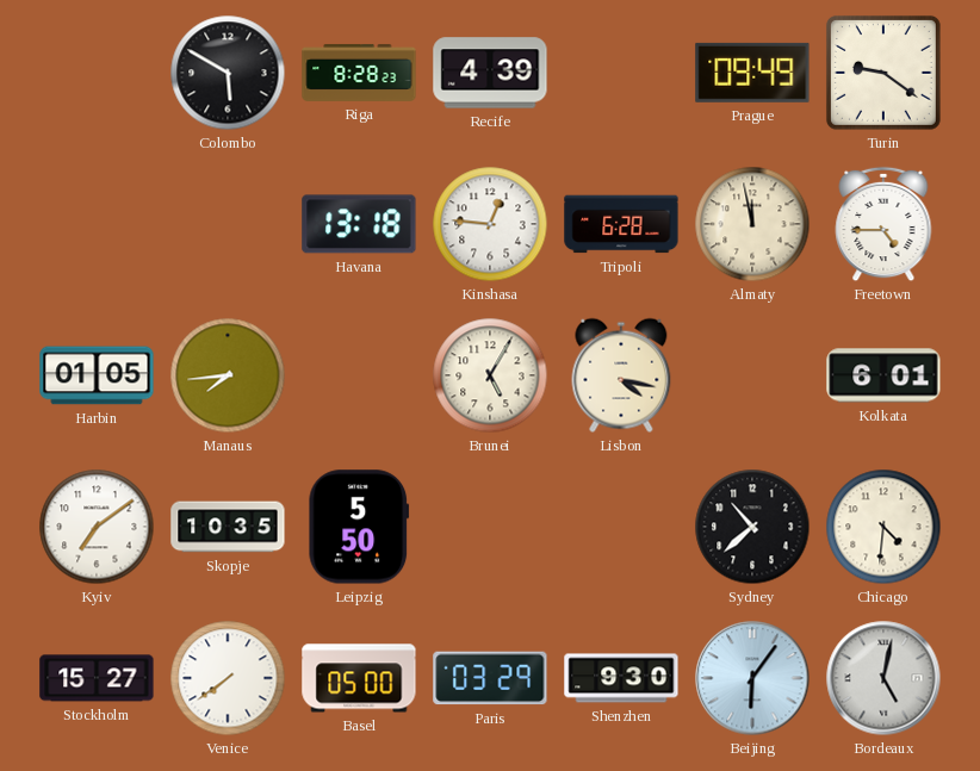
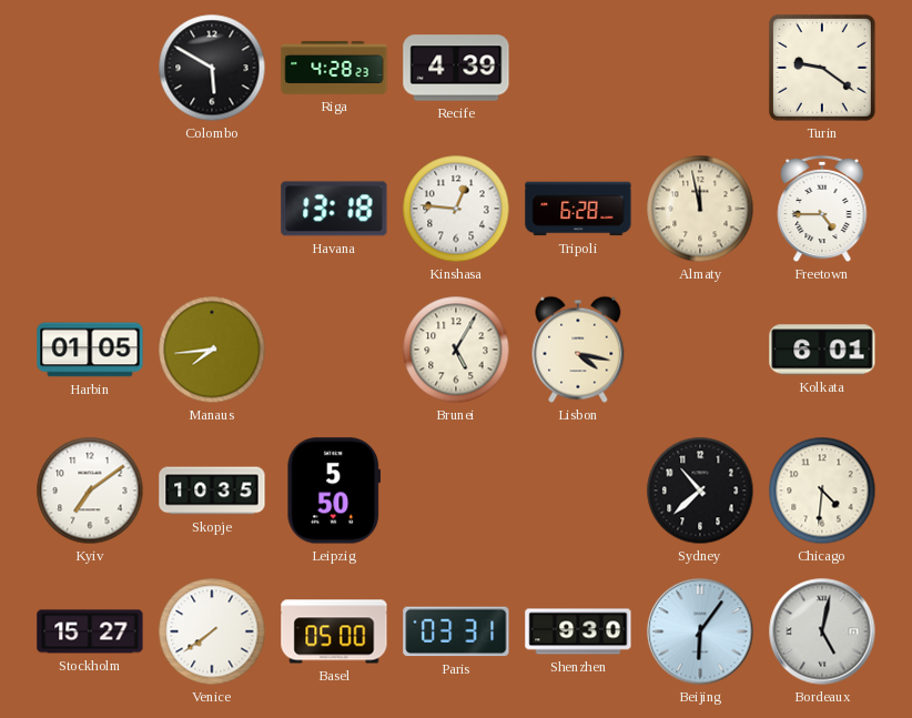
Riga: 8:28 -> 4:28
Prague: 09:49 -> none
Paris: 03:29 -> 03:31
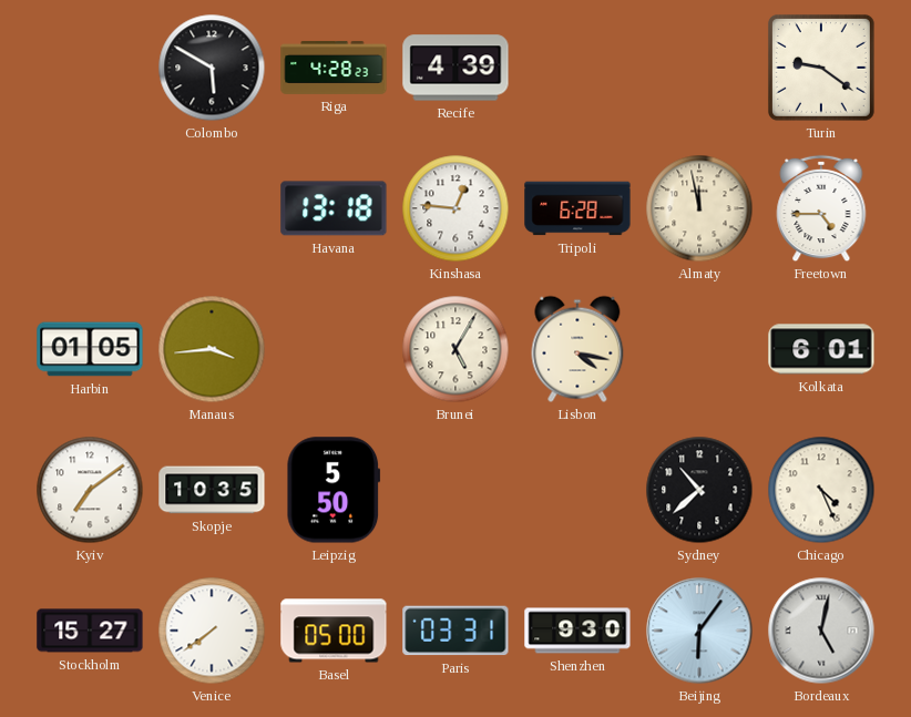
Manaus: 7:44 -> 3:44
Chicago: 4:31 -> 4:26
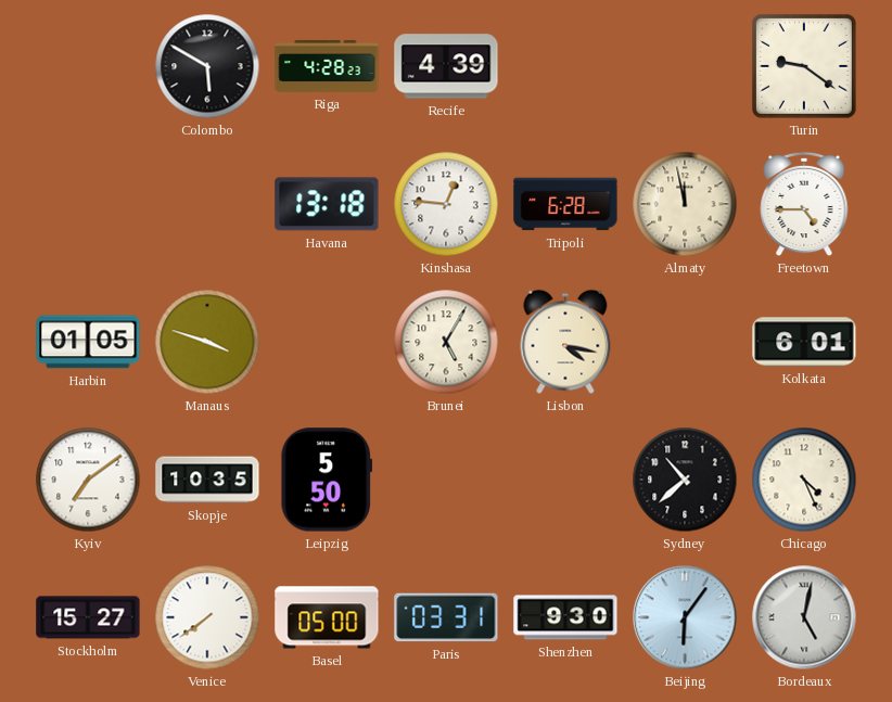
Manaus: 3:44 -> 3:48
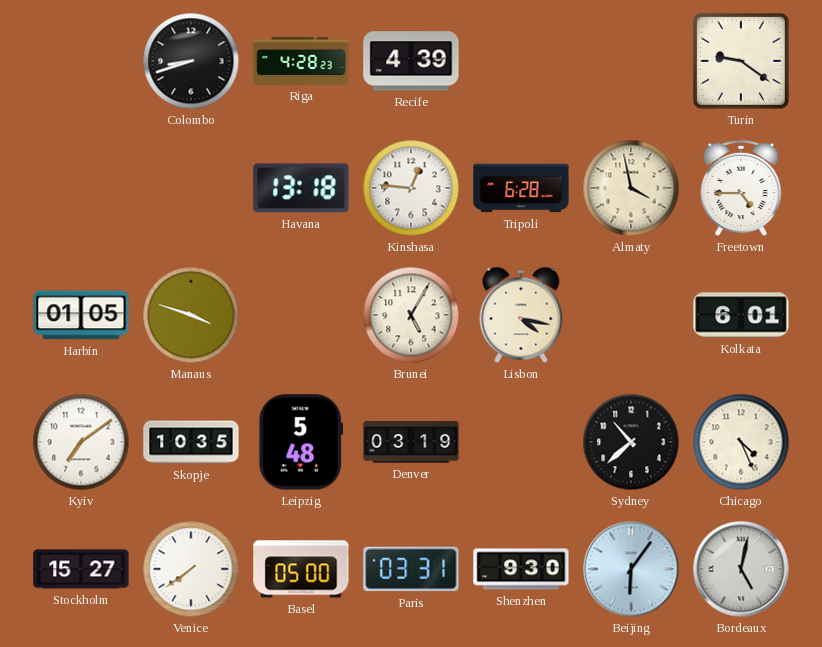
Colombo: 5:50 -> 8:42
Almaty: 11:58 -> 3:58
Leipzig: 5:50 -> 5:48
Denver: none -> 03:19
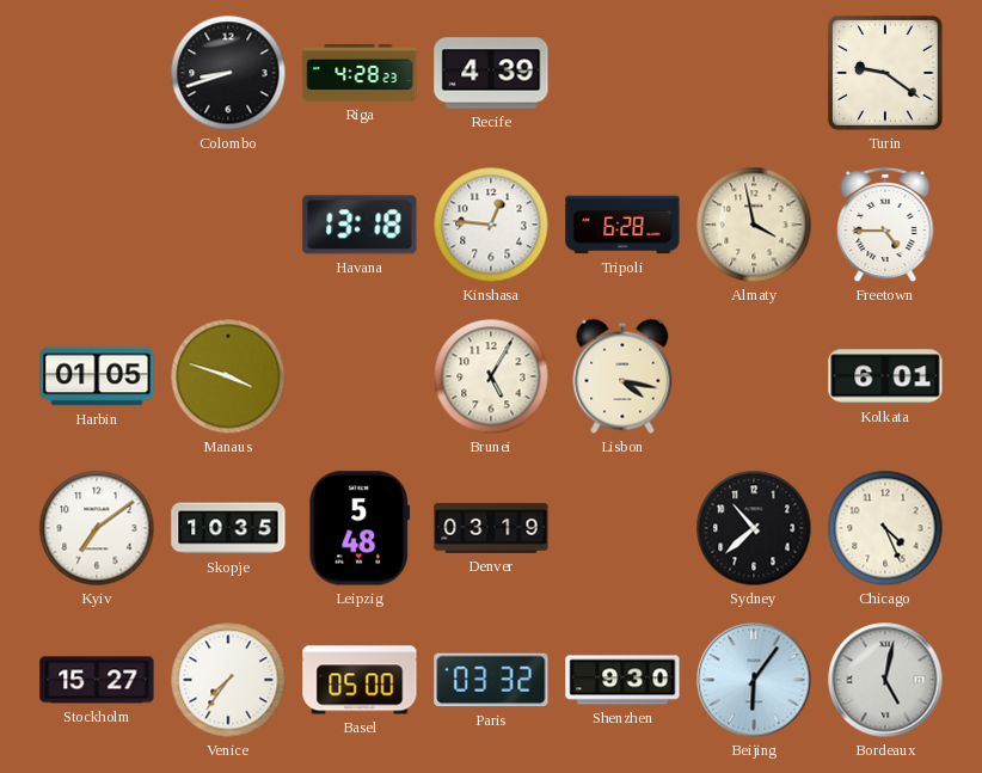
Venice: 7:39 -> 7:36
Paris: 03:31 -> 03:32
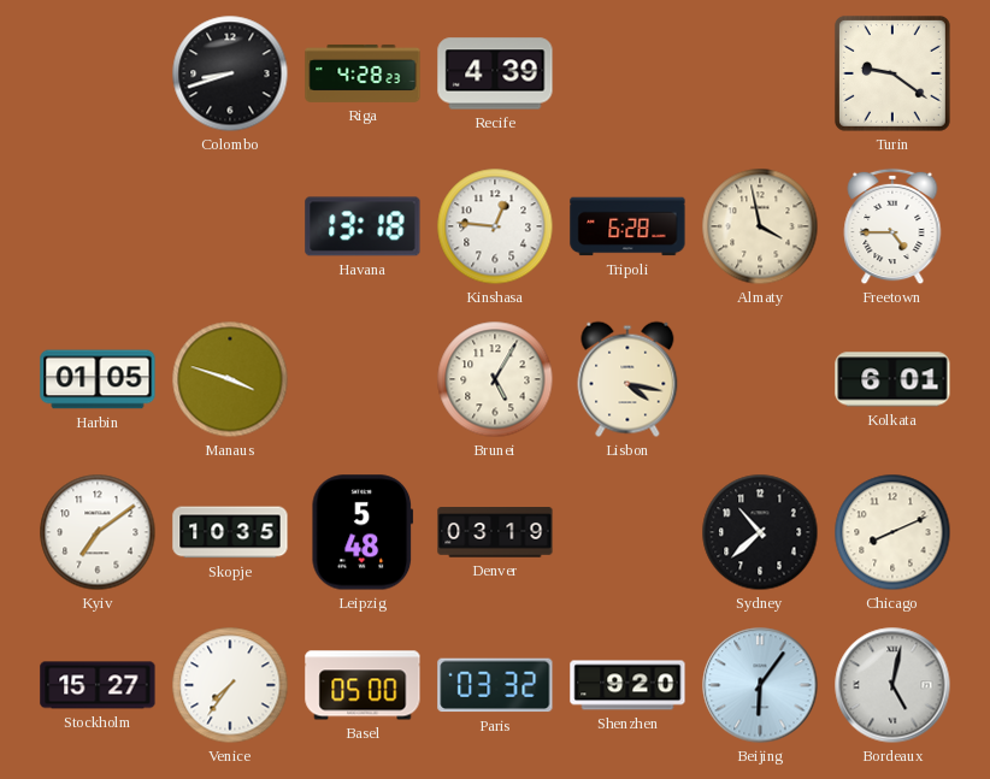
Chicago: 4:26 -> 8:11
Shenzhen: 9:30 -> 9:20
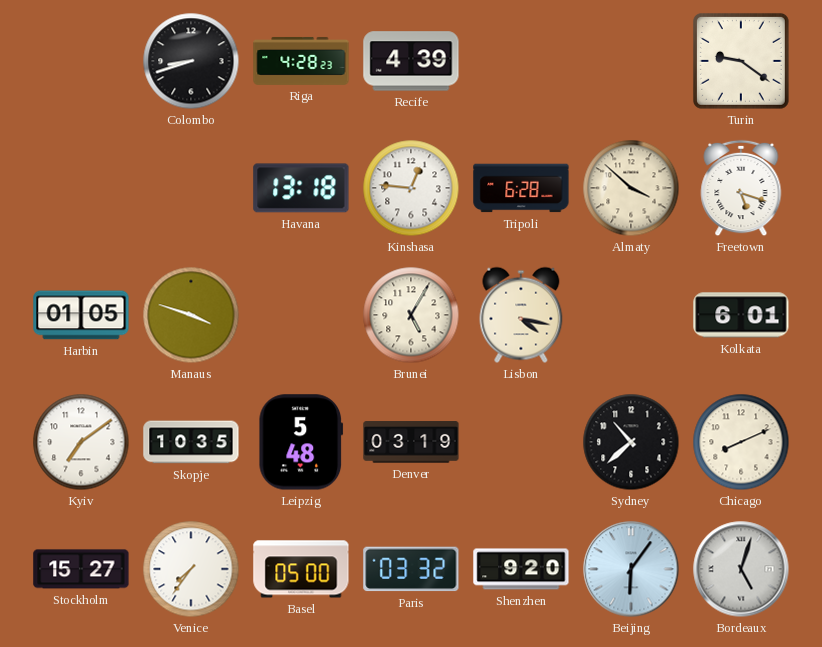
Almaty: 3:58 -> 3:52
Freetown: 4:45 -> 5:18
Bordeaux: 5:02 -> 5:03
